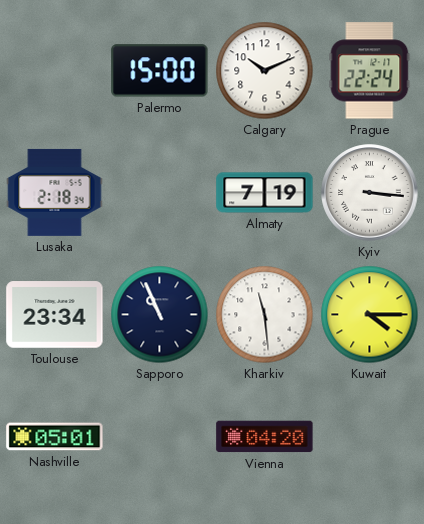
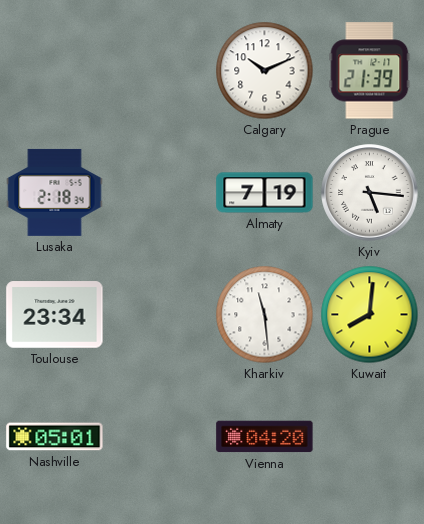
Palermo: 15:00 -> none
Prague: 22:24 -> 21:39
Kyiv: 3:16 -> 5:16
Sapporo: 10:56 -> none
Kuwait: 4:15 -> 8:01
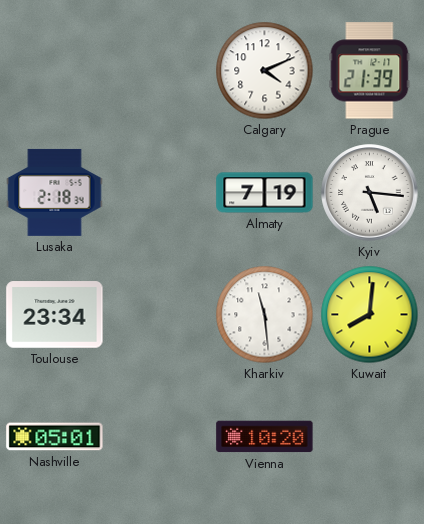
Calgary: 10:11 -> 4:11
Vienna: 04:20 -> 10:20
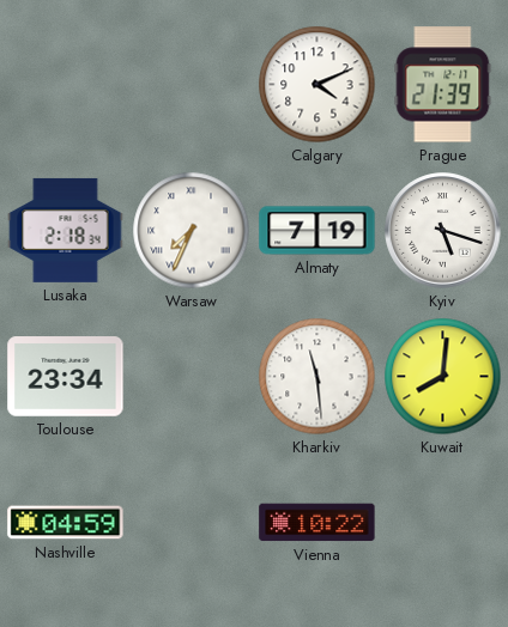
Warsaw: none -> 7:34
Kyiv: 5:16 -> 5:18
Nashville: 05:01 -> 04:59
Vienna: 10:20 -> 10:22
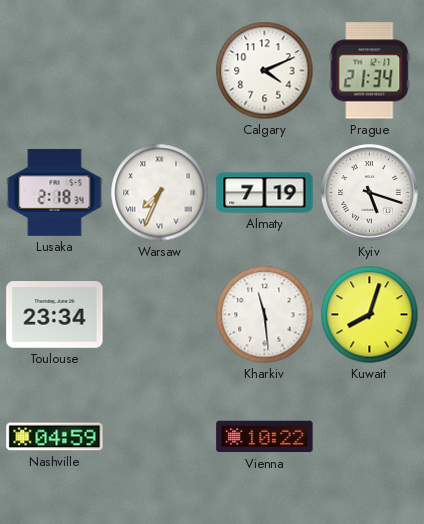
Prague: 21:39 -> 21:34
Kuwait: 8:01 -> 8:03
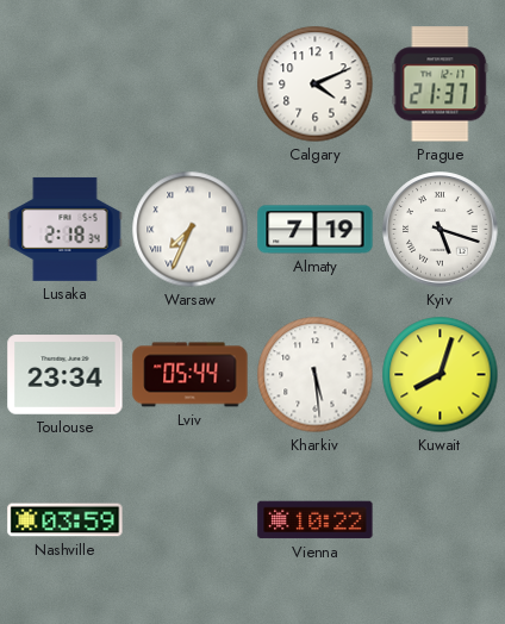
Prague: 21:34 -> 21:37
Lviv: none -> 05:44
Kharkiv: 11:29 -> 5:29
Nashville: 04:59 -> 03:59
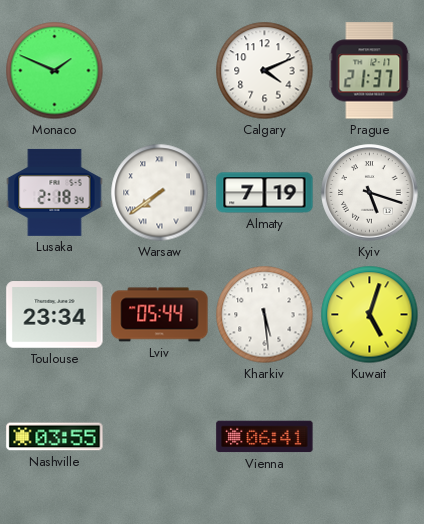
Monaco: none -> 1:49
Warsaw: 7:34 -> 7:39
Kuwait: 8:03 -> 5:03
Nashville: 03:59 -> 03:55
Vienna: 10:22 -> 06:41
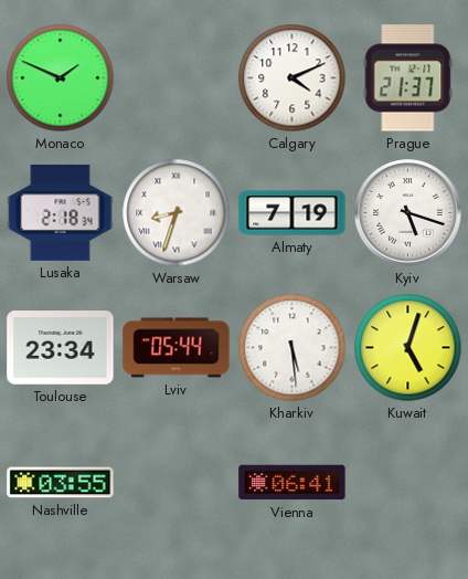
Warsaw: 7:39 -> 8:33
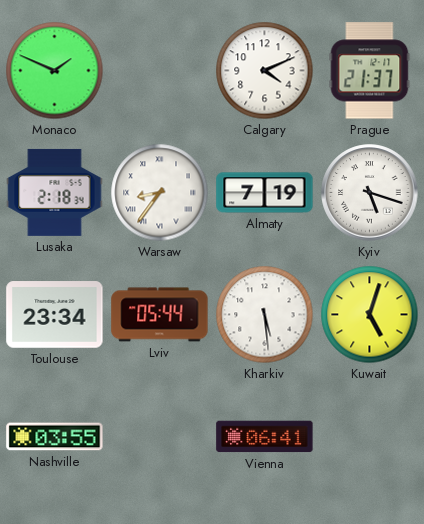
Warsaw: 8:33 -> 8:36
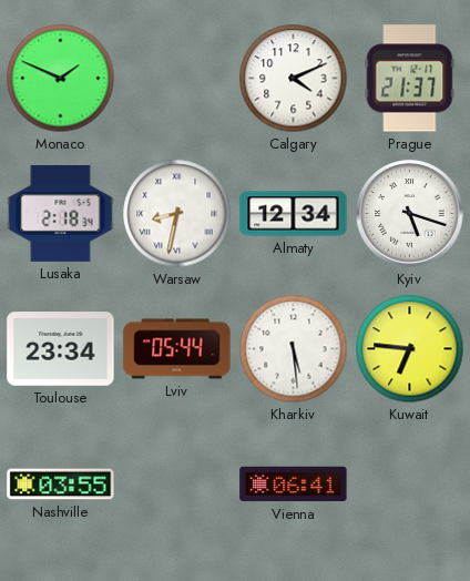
Warsaw: 8:36 -> 8:32
Almaty: 7:19 -> 12:34
Kuwait: 5:03 -> 6:46
